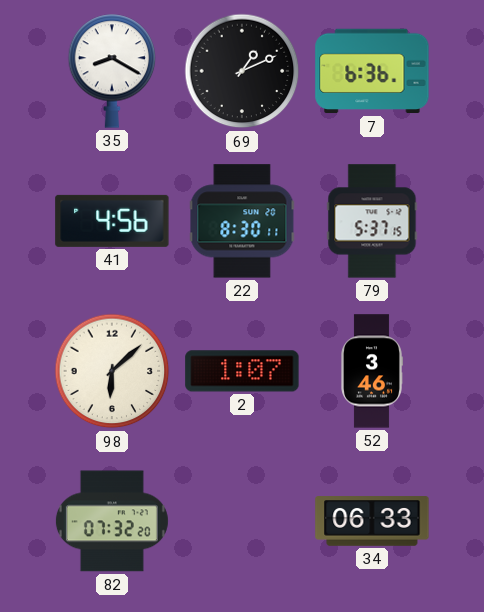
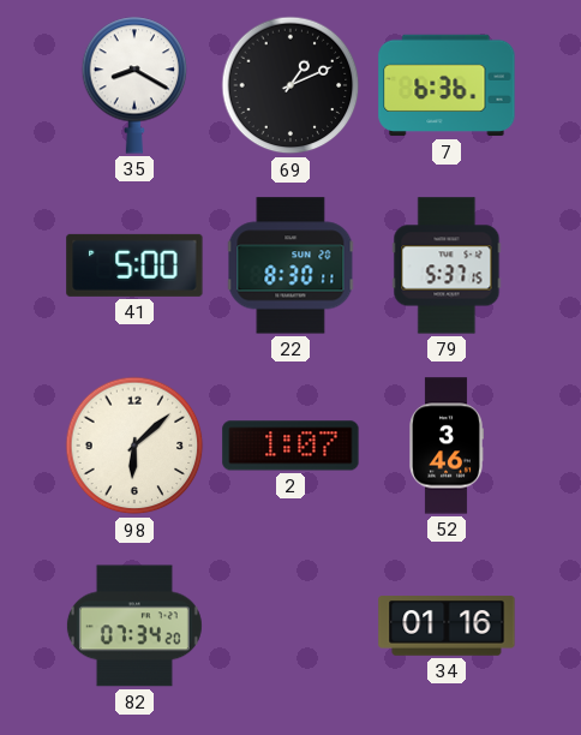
41: 4:56 -> 5:00
82: 07:32 -> 07:34
34: 06:33 -> 01:16
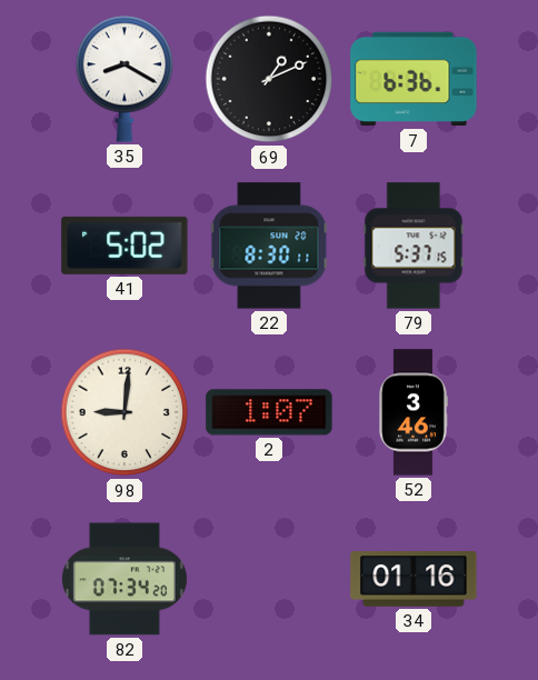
41: 5:00 -> 5:02
98: 6:08 -> 9:01
